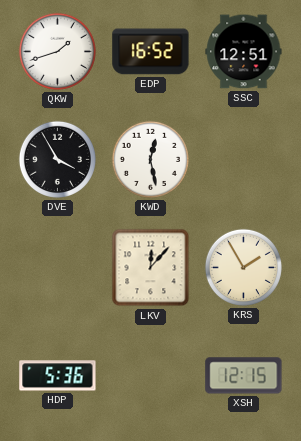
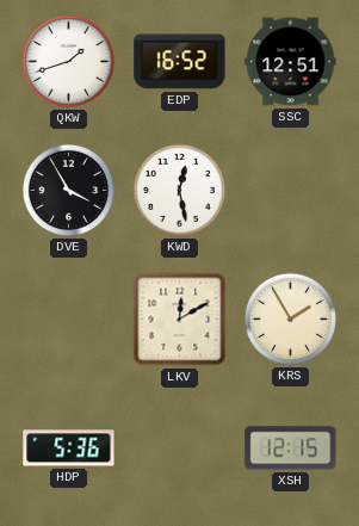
LKV: 12:07 -> 12:10
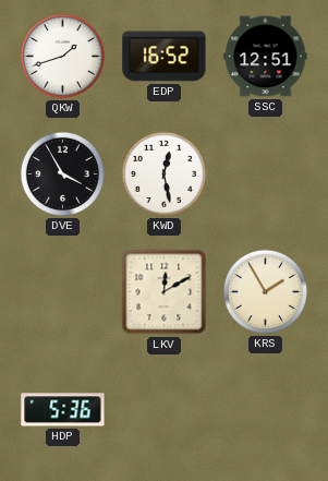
XSH: 12:15 -> none
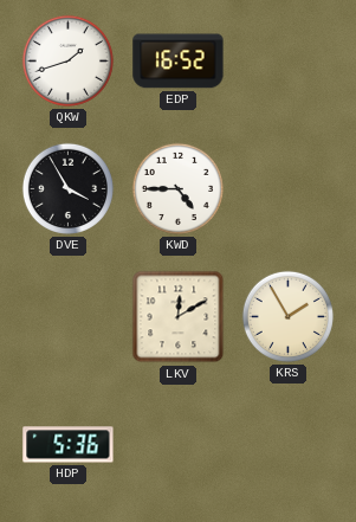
SSC: 12:51 -> none
KWD: 12:28 -> 4:45
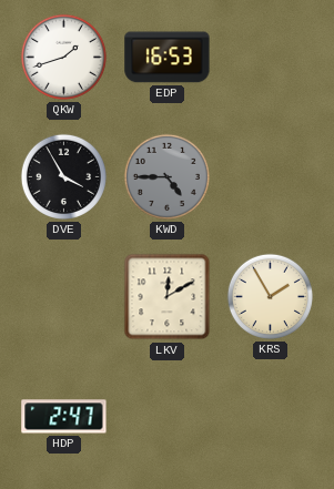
EDP: 16:52 -> 16:53
KWD dial: white -> grey
HDP: 5:36 -> 2:47
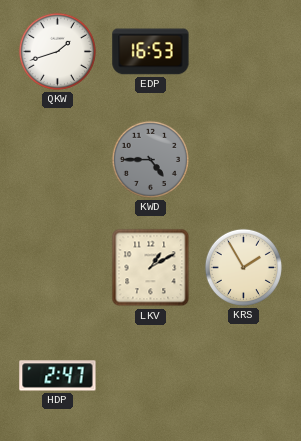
DVE: 3:55 -> none
LKV: 12:10 -> 1:10
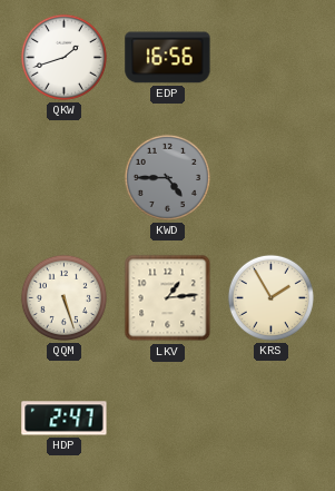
EDP: 16:53 -> 16:56
QQM: none -> 5:27
LKV: 1:10 -> 1:14
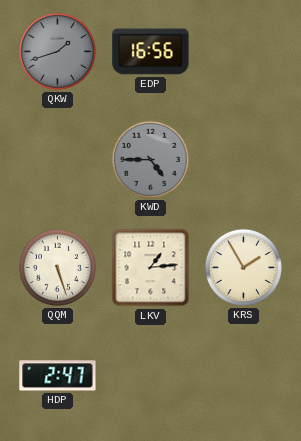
QKW dial: white -> grey
